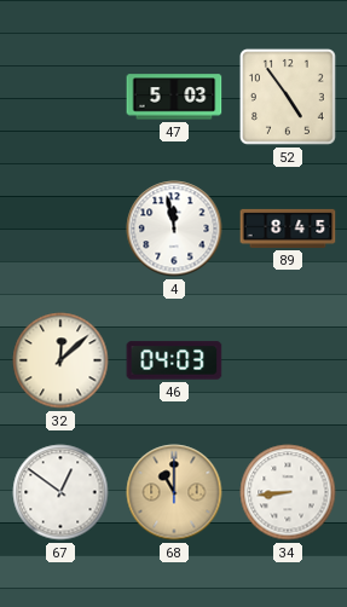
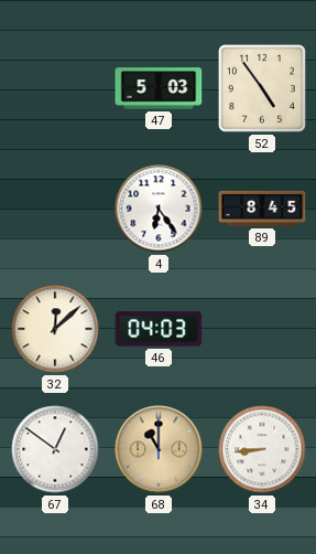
4: 11:58 -> 6:24
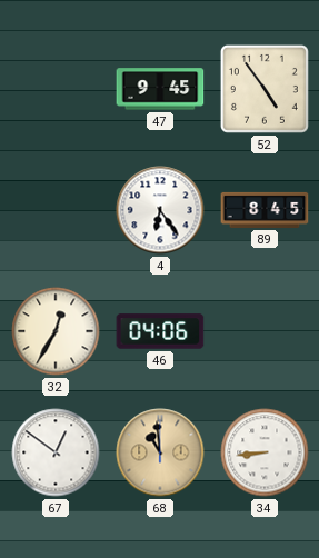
47: 5:03 -> 9:45
32: 12:08 -> 12:35
46: 04:03 -> 04:06
68: 11:00 -> 10:59
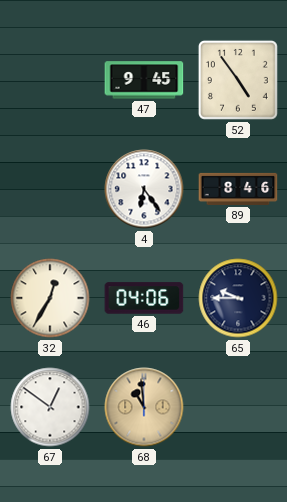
89: 8:45 -> 8:46
65: none -> 9:45
34: 8:44 -> none
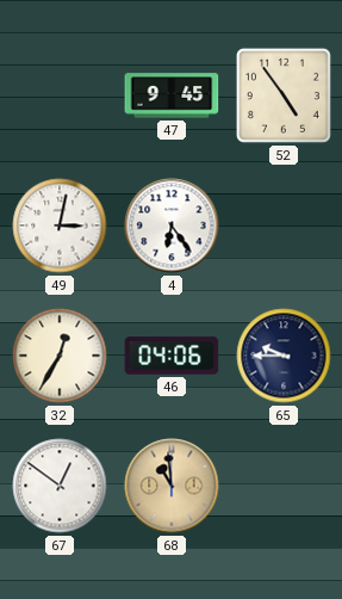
49: none -> 3:02
89: 8:46 -> none
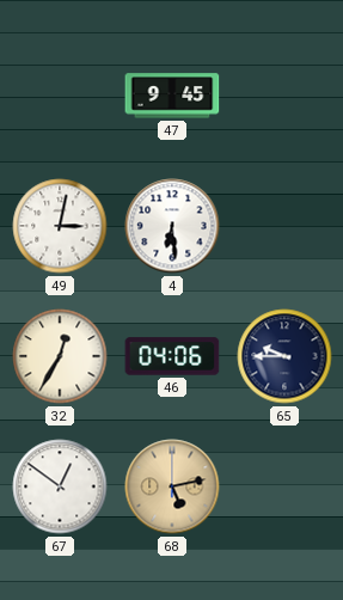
52: 4:54 -> none
4: 6:24 -> 6:29
68: 10:59 -> 5:13
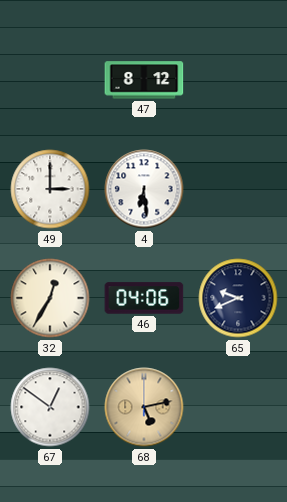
47: 9:45 -> 8:12
49: 3:02 -> 3:00
65: 9:45 -> 9:41
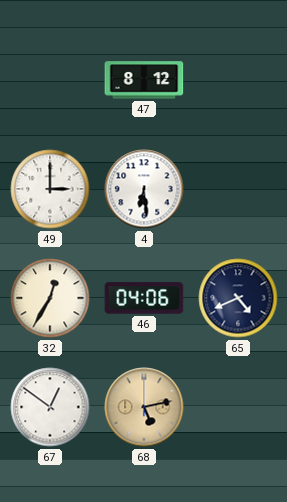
65: 9:41 -> 4:41
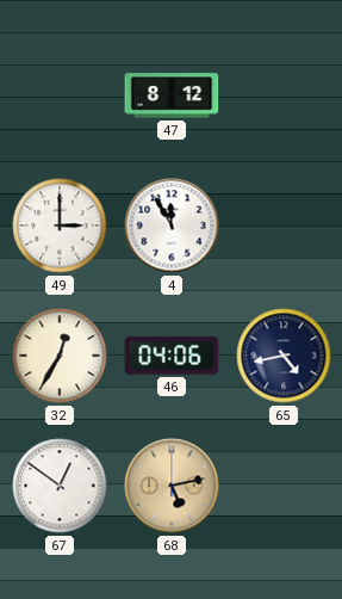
4: 6:29 -> 11:55
65: 4:41 -> 4:43
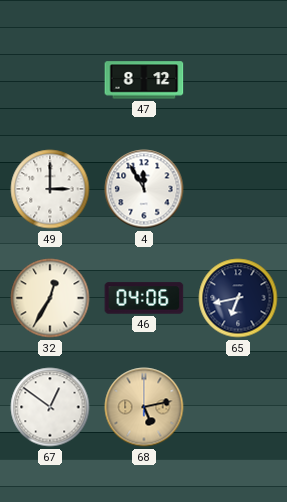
65: 4:43 -> 6:43
